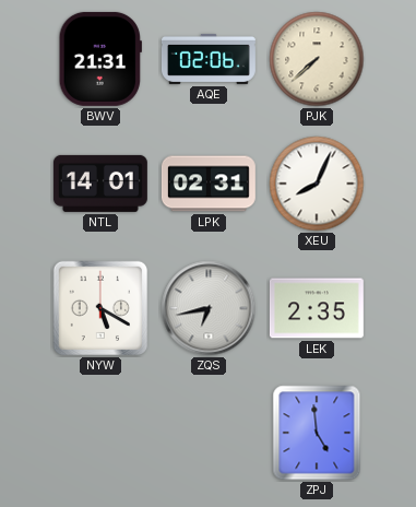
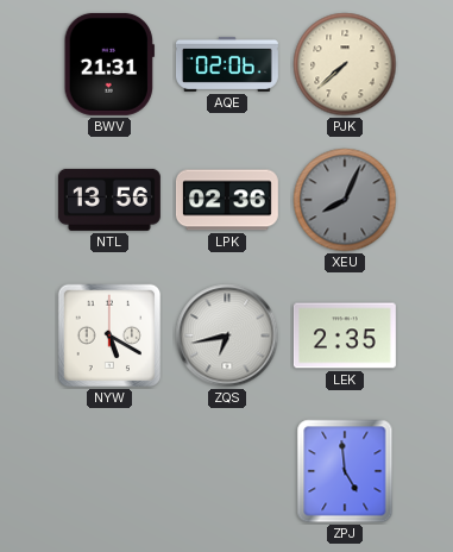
NTL: 14:01 -> 13:56
LPK: 02:31 -> 02:36
XEU dial: white -> grey
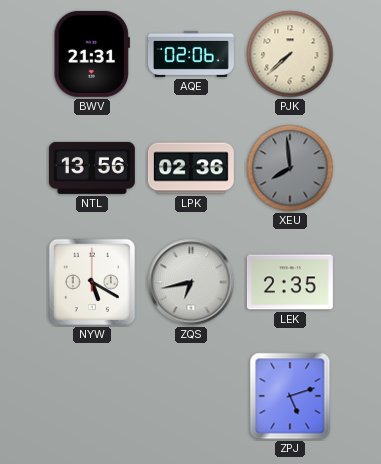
XEU: 8:04 -> 7:59
ZPJ: 4:59 -> 5:12
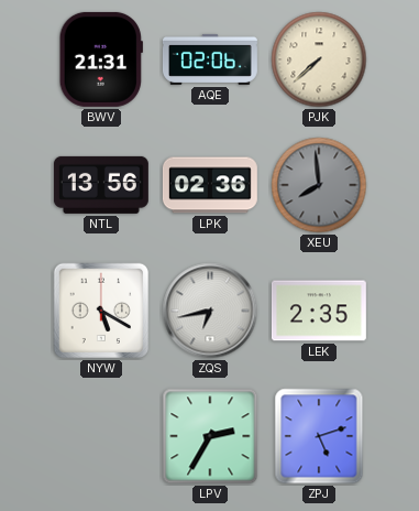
LPV: none -> 2:35
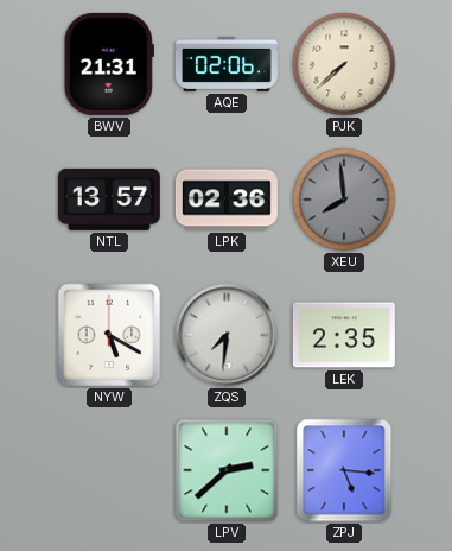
NTL: 13:56 -> 13:57
ZQS: 6:43 -> 7:31
LPV: 2:35 -> 2:38
ZPJ: 5:12 -> 5:16
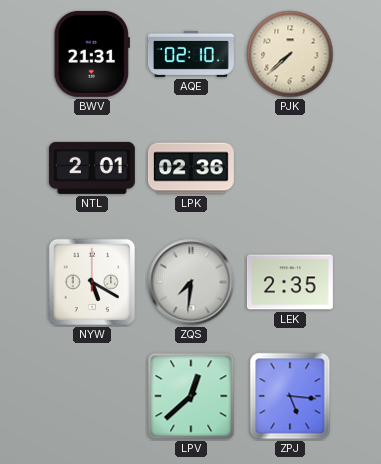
AQE: 02:06 -> 02:10
NTL: 13:57 -> 2:01
XEU: 7:59 -> none
LPV: 2:38 -> 12:38
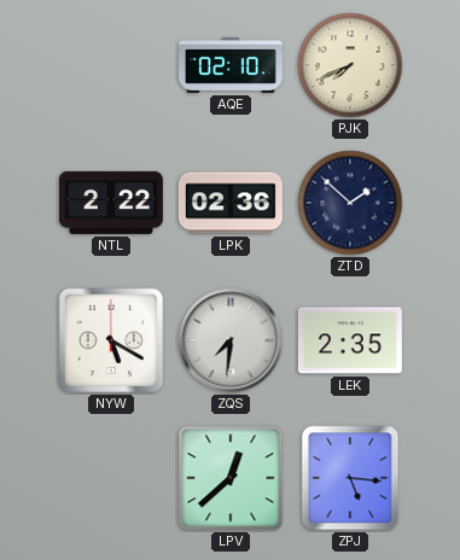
BWV: 21:31 -> none
PJK: 7:38 -> 7:41
NTL: 2:01 -> 2:22
ZTD: none -> 1:52
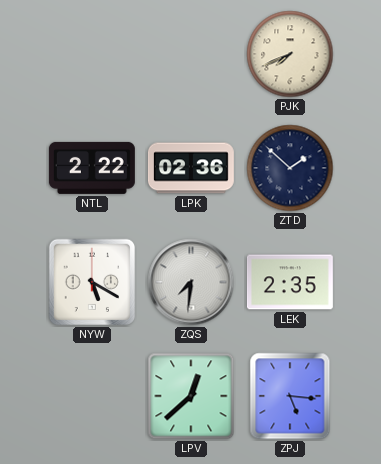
AQE: 02:10 -> none
